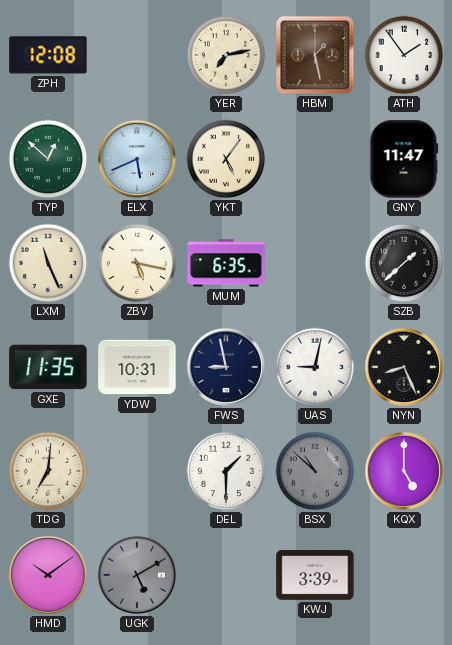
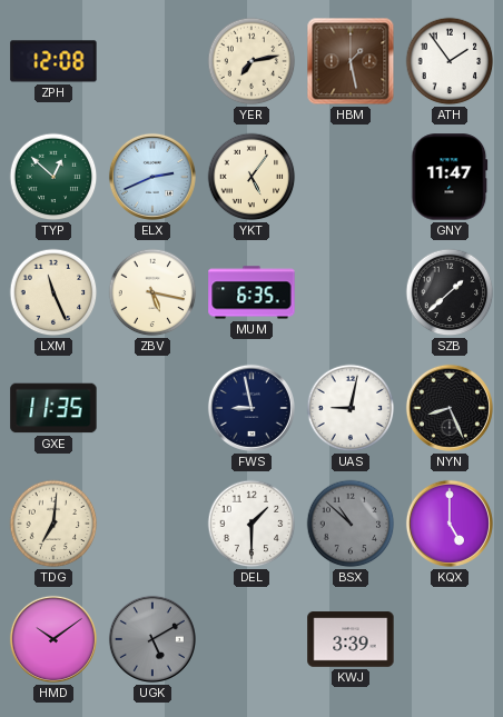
ELX: 5:41 -> 2:41
YDW: 10:31 -> none
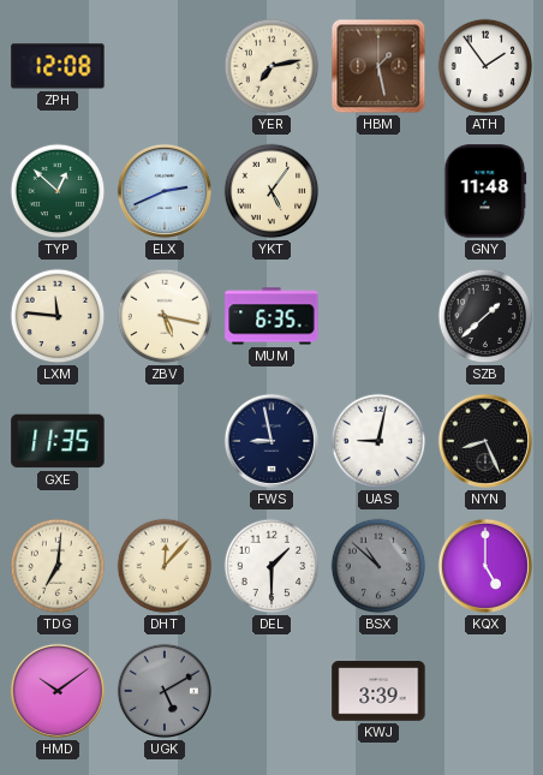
GNY: 11:47 -> 11:48
LXM: 11:26 -> 11:46
DHT: none -> 12:07
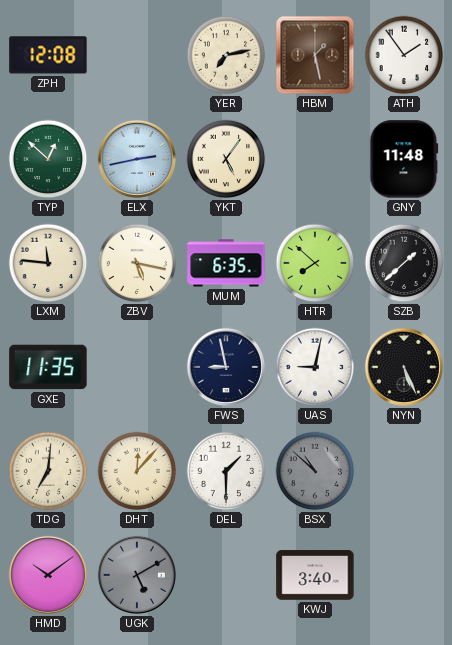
ELX: 2:41 -> 2:43
HTR: none -> 7:52
NYN: 8:26 -> 5:26
KQX: 5:00 -> none
KWJ: 3:39 -> 3:40
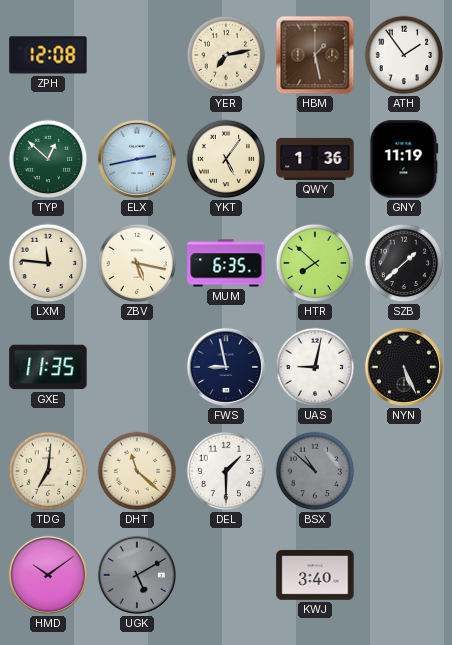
QWY: none -> 1:36
GNY: 11:48 -> 11:19
DHT: 12:07 -> 11:22
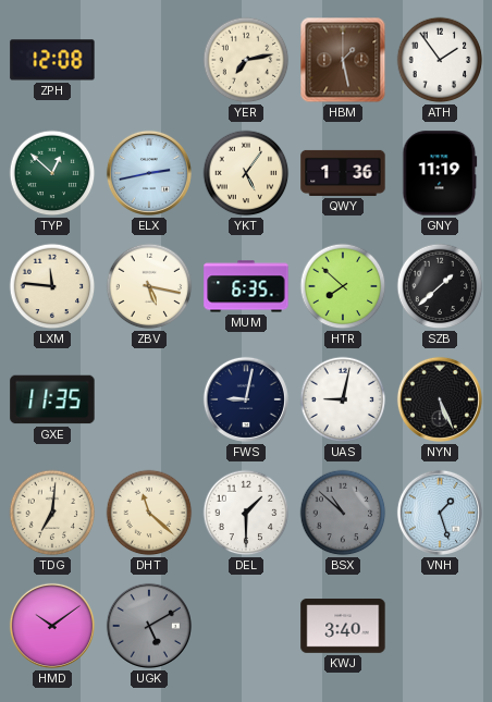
FWS: 8:58 -> 9:02
VNH: none -> 1:27
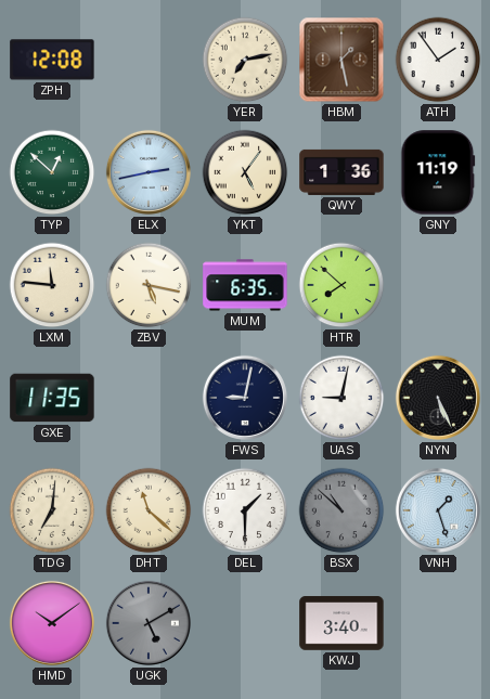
SZB: 1:38 -> none
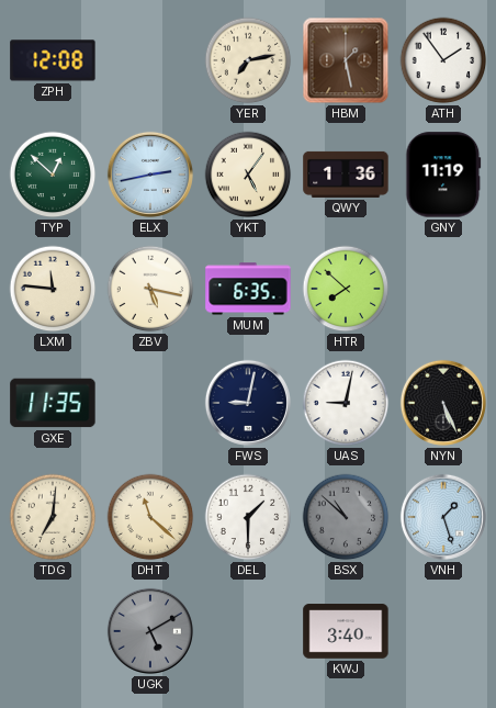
HMD: 10:09 -> none
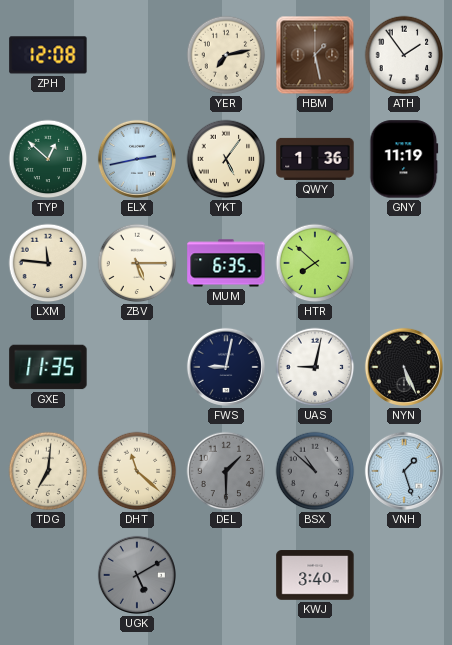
ZBV: 5:17 -> 5:15
DEL dial: white -> grey
